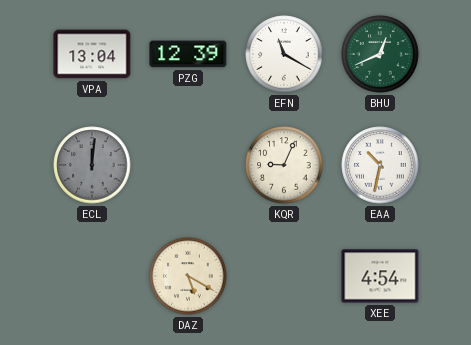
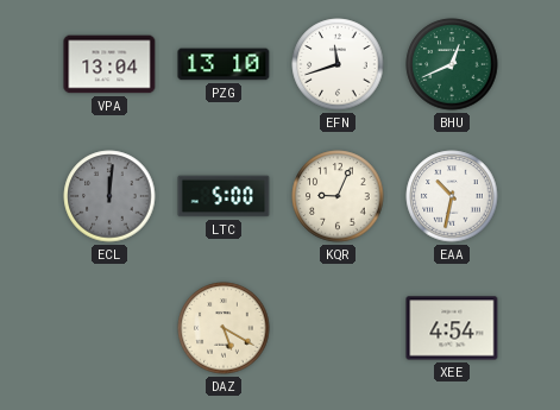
PZG: 12:39 -> 13:10
EFN: 11:20 -> 11:42
LTC: none -> 5:00
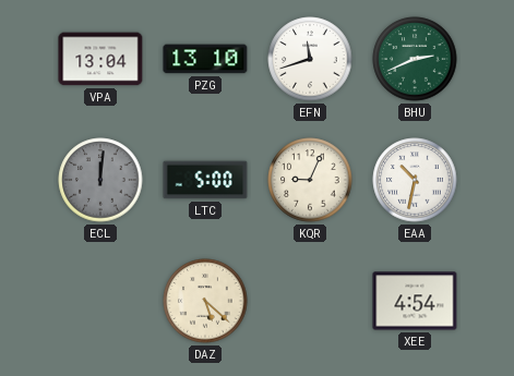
BHU: 12:41 -> 2:41
DAZ: 5:20 -> 5:22
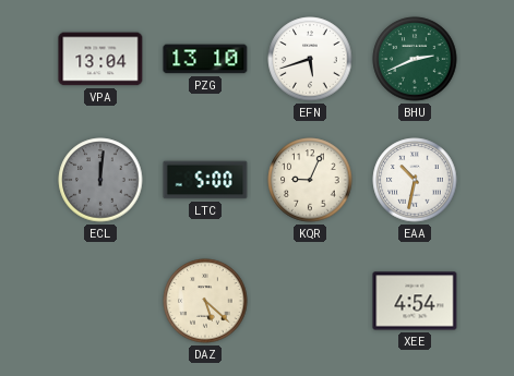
EFN: 11:42 -> 5:42
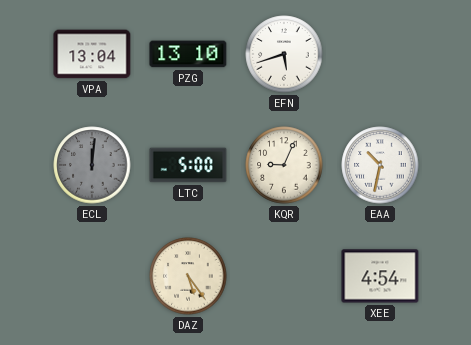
BHU: 2:41 -> none
DAZ: 5:22 -> 5:24
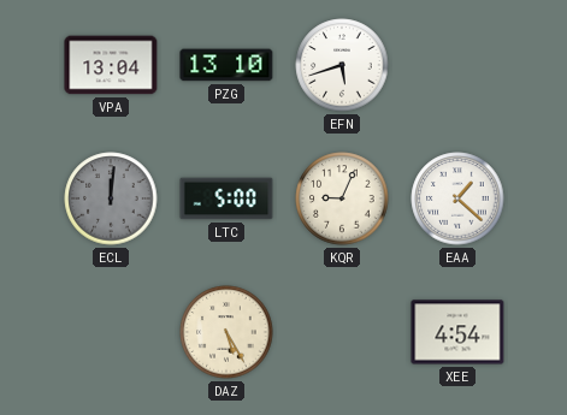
EAA: 10:32 -> 1:22
DAZ: 5:24 -> 5:25
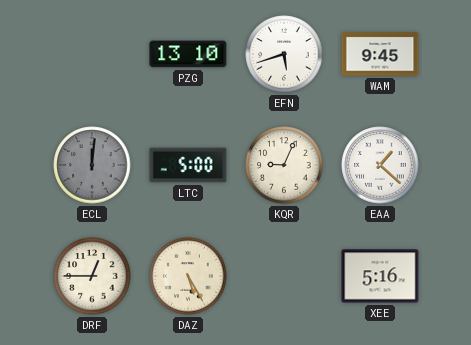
VPA: 13:04 -> none
WAM: none -> 9:45
DRF: none -> 12:45
XEE: 4:54 -> 5:16
